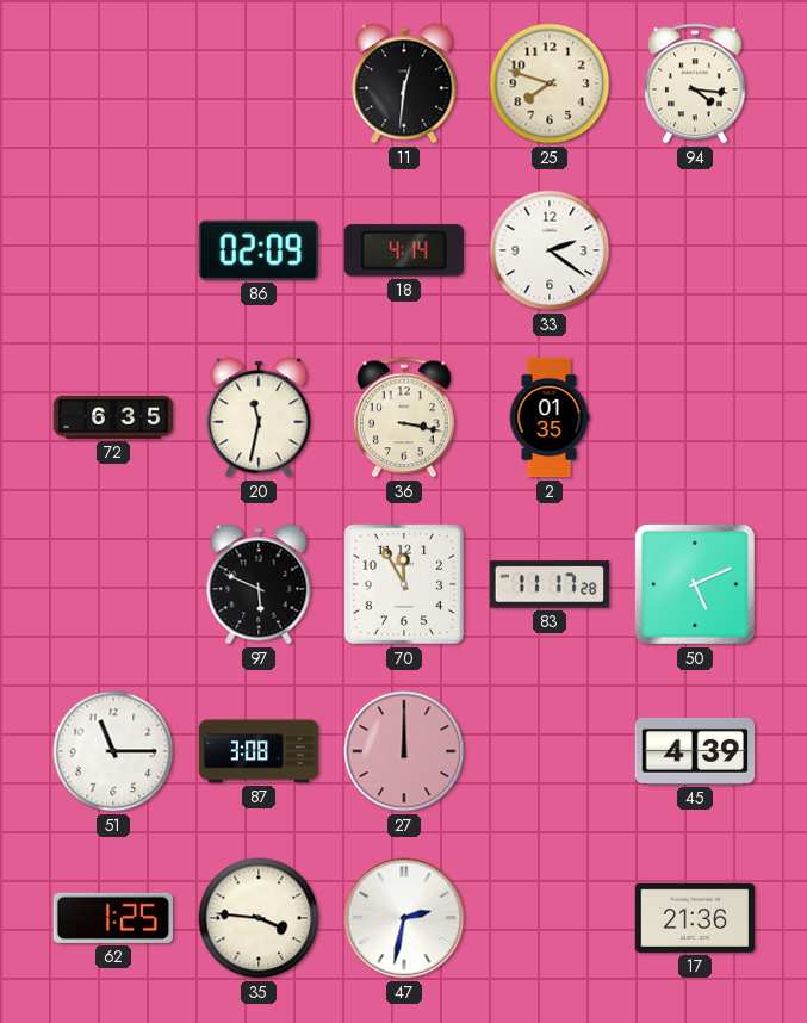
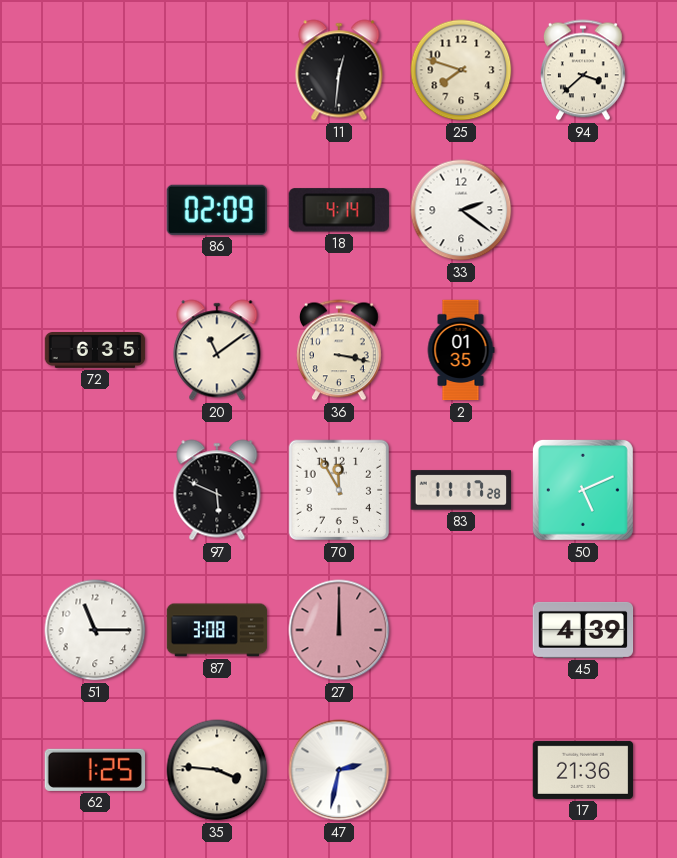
94: 4:16 -> 3:38
20: 11:32 -> 11:09
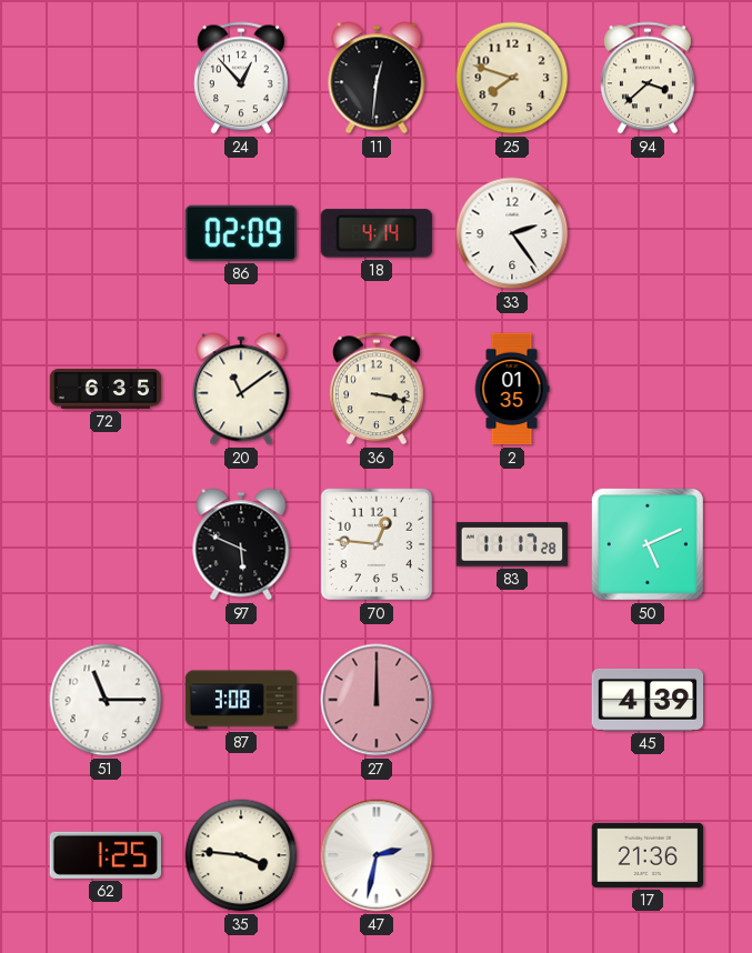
24: none -> 12:53
33: 2:21 -> 2:24
70: 11:55 -> 12:46
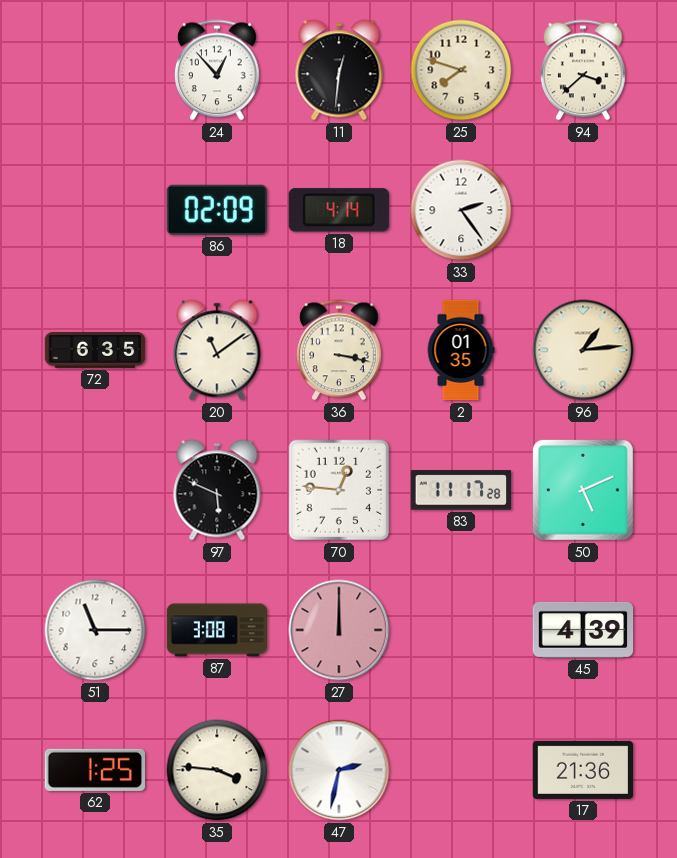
96: none -> 1:14
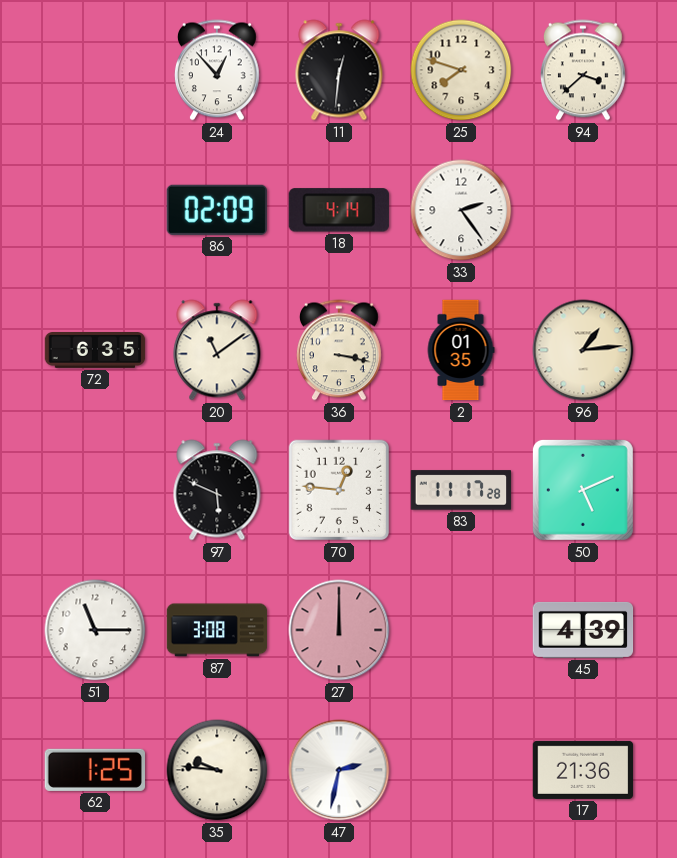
35: 3:46 -> 9:46
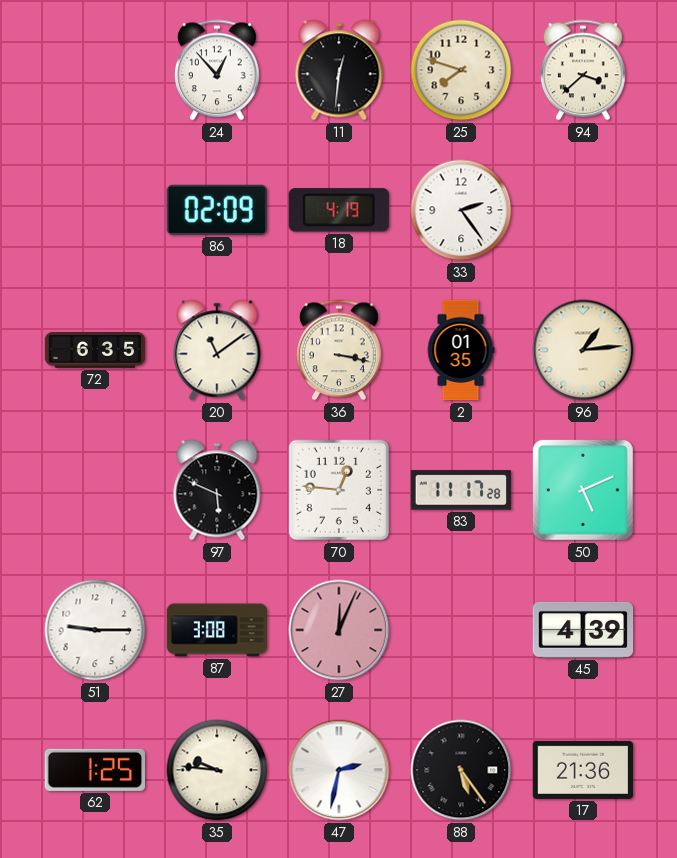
18: 4:14 -> 4:19
51: 11:15 -> 9:15
27: 12:00 -> 12:04
88: none -> 5:24
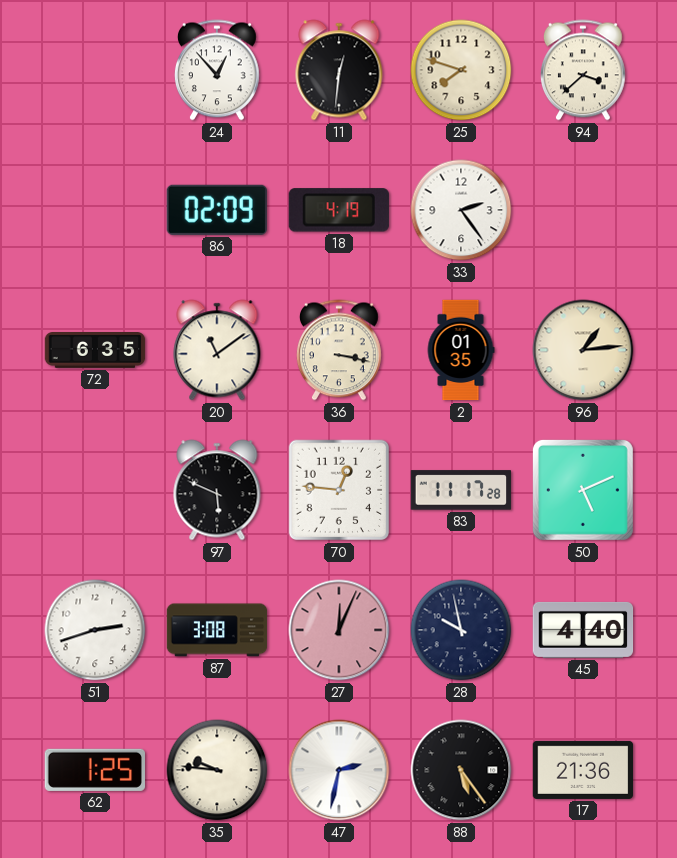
51: 9:15 -> 2:42
28: none -> 9:58
45: 4:39 -> 4:40
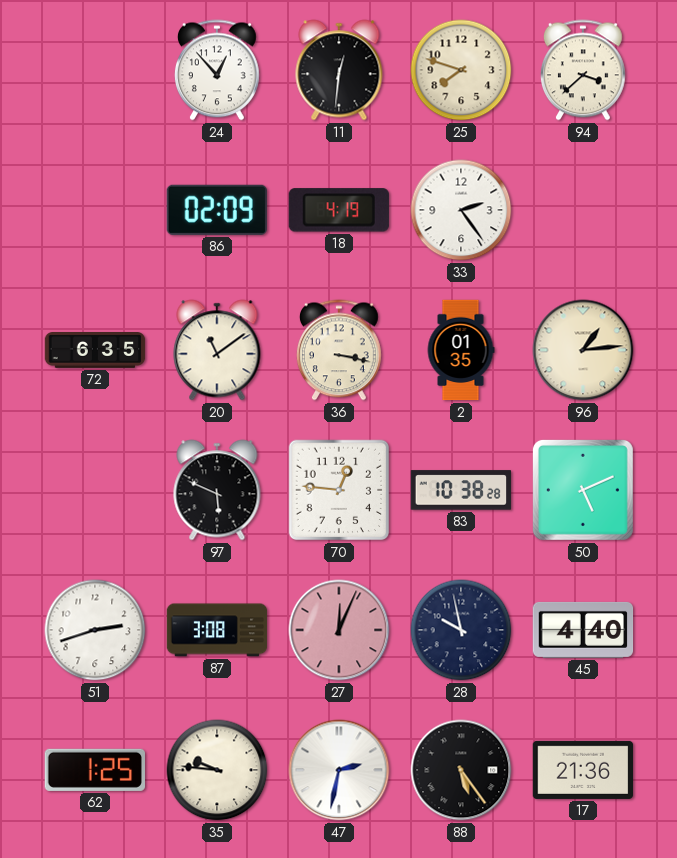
83: 11:17 -> 10:38
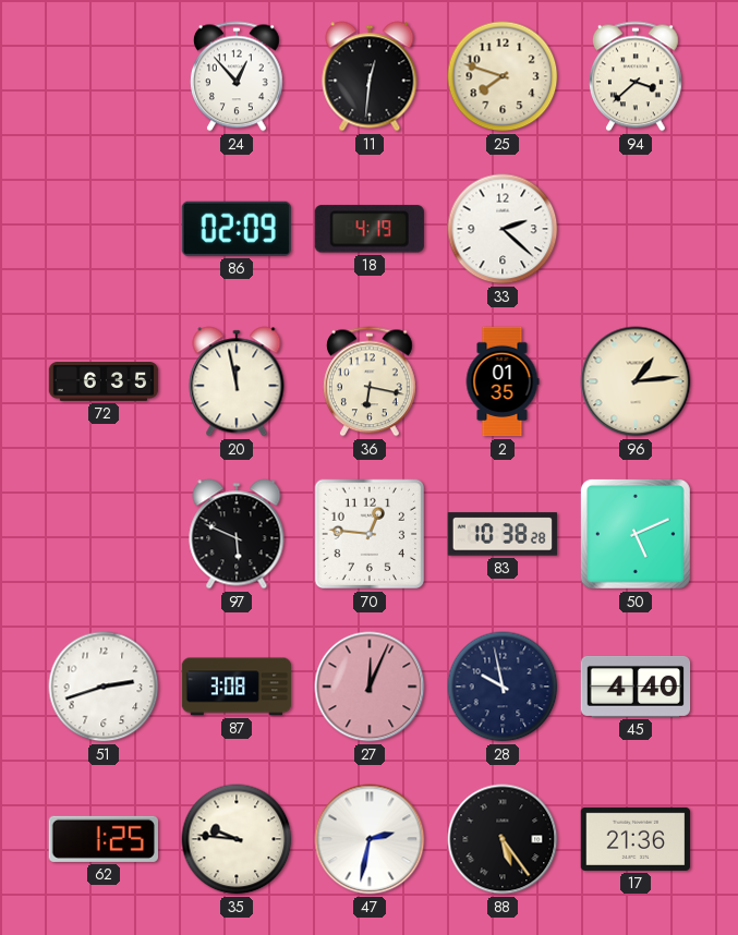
33: 2:24 -> 2:22
20: 11:09 -> 11:58
36: 3:17 -> 6:17
